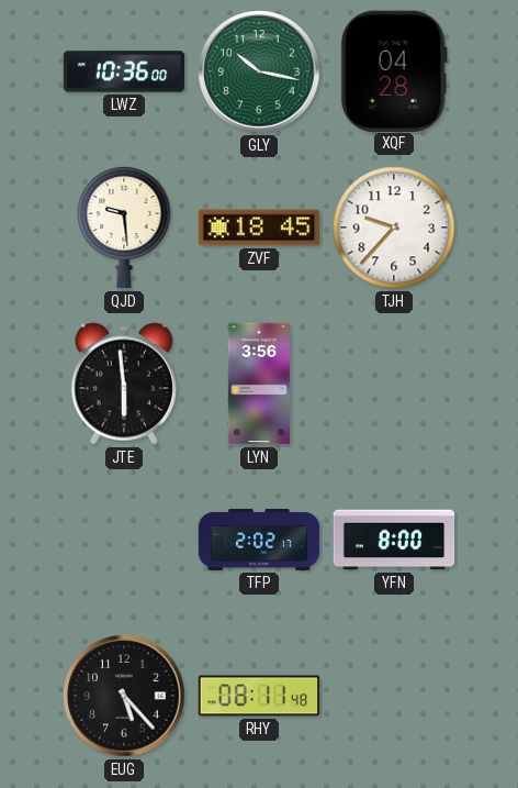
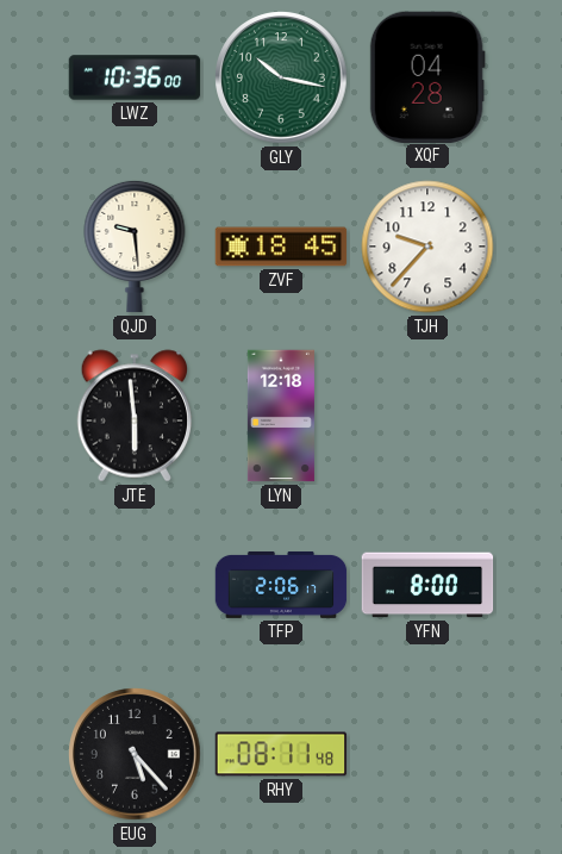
LYN: 3:56 -> 12:18
TFP: 2:02 -> 2:06
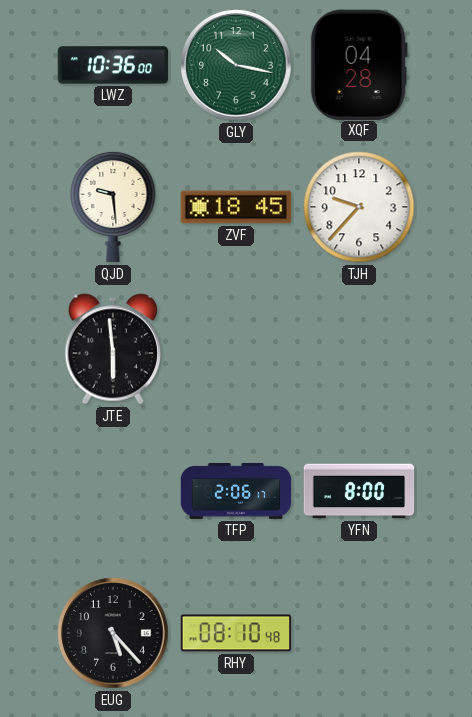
LYN: 12:18 -> none
RHY: 08:11 -> 08:10
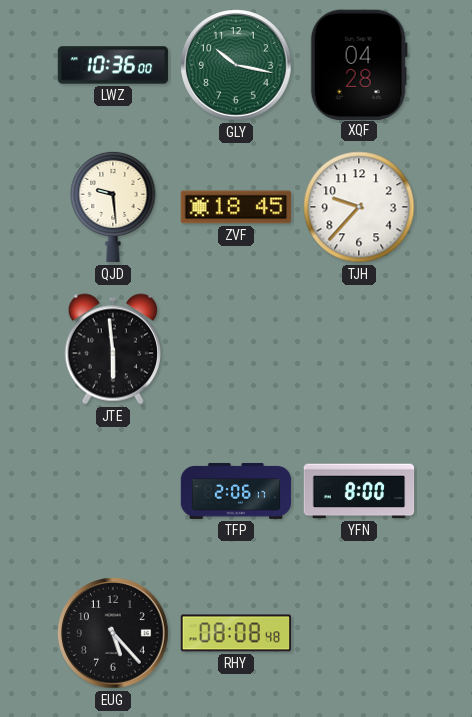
RHY: 08:10 -> 08:08
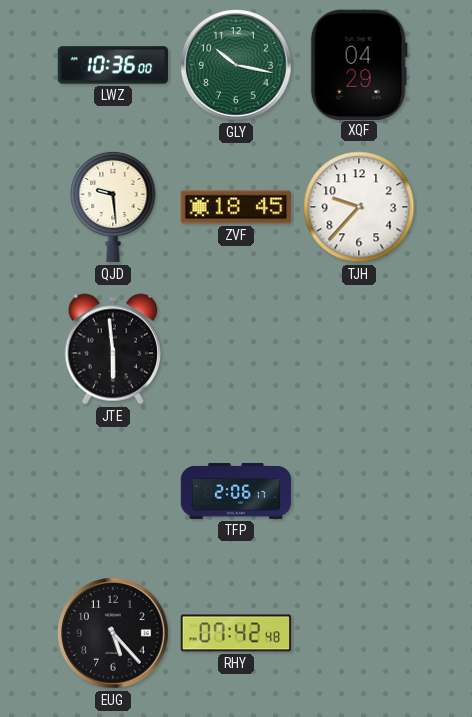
XQF: 04:28 -> 04:29
YFN: 8:00 -> none
RHY: 08:08 -> 07:42
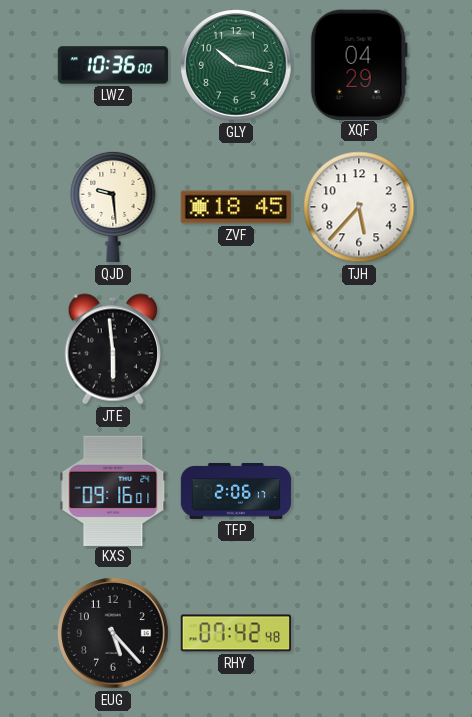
TJH: 9:37 -> 5:37
KXS: none -> 09:16
